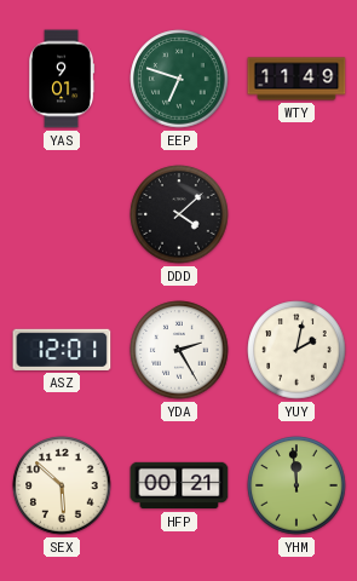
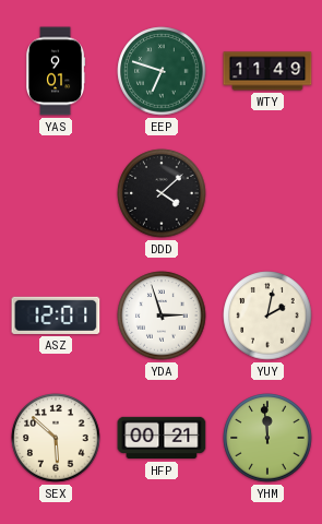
YDA: 2:25 -> 2:57
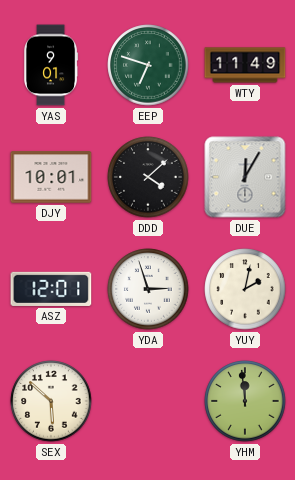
DJY: none -> 10:01
DUE: none -> 12:05
HFP: 00:21 -> none
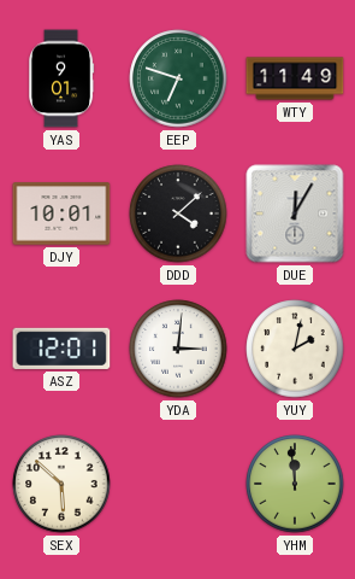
YDA: 2:57 -> 3:01
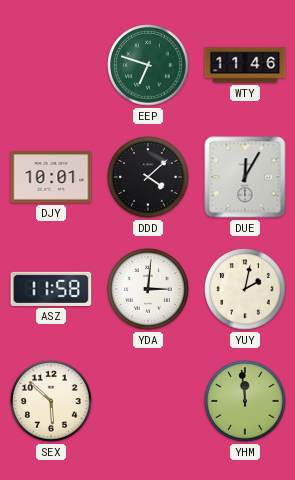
YAS: 9:01 -> none
WTY: 11:49 -> 11:46
ASZ: 12:01 -> 11:58
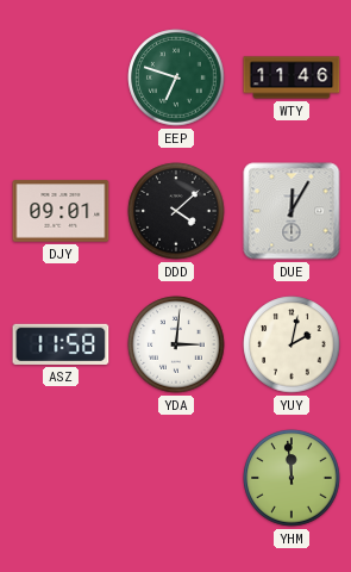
DJY: 10:01 -> 09:01
SEX: 5:52 -> none
